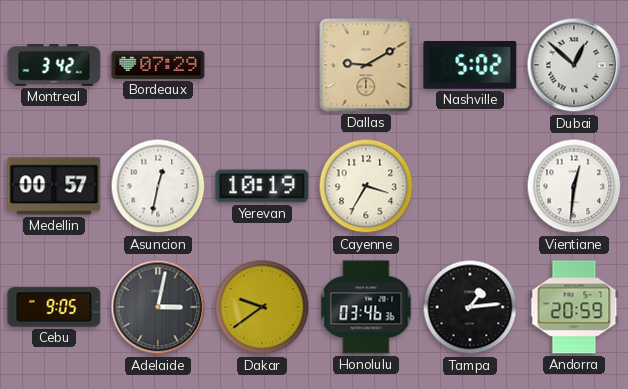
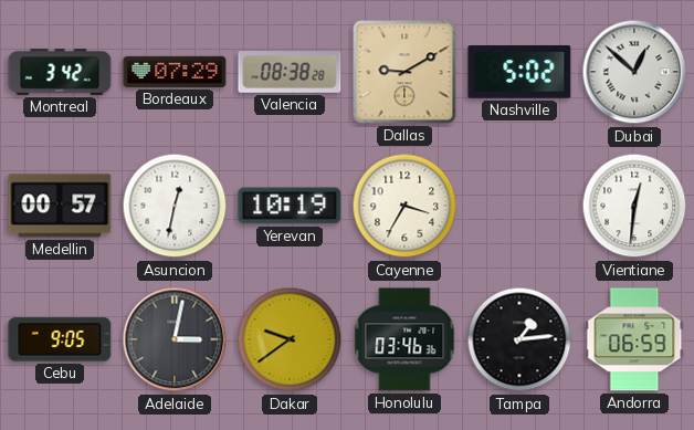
Valencia: none -> 08:38
Andorra: 20:59 -> 06:59
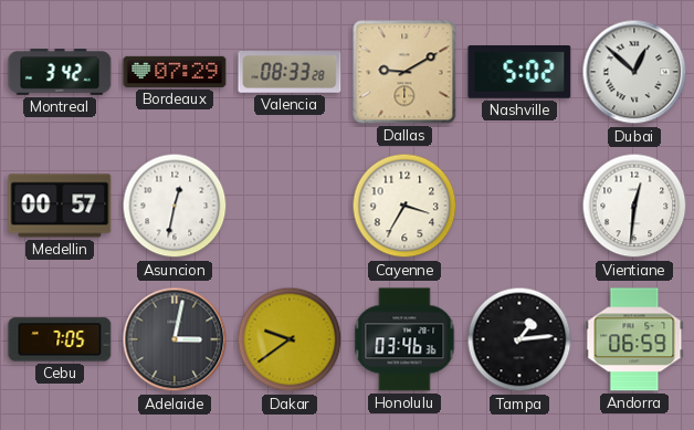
Valencia: 08:38 -> 08:33
Yerevan: 10:19 -> none
Cebu: 9:05 -> 7:05
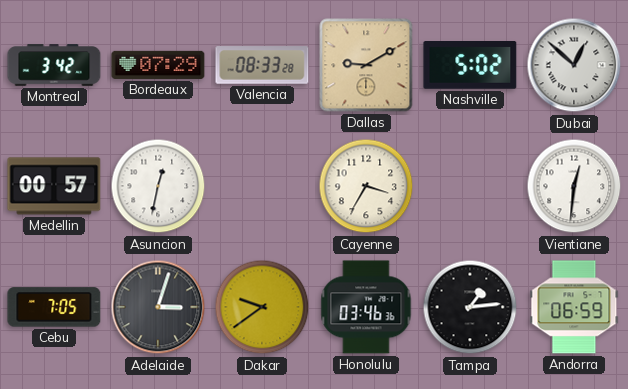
Adelaide: 3:02 -> 3:03
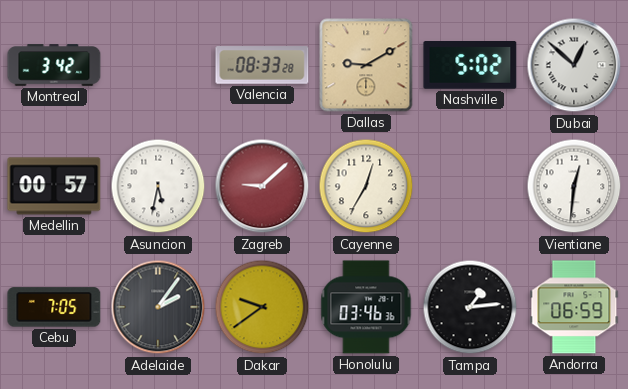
Bordeaux: 07:29 -> none
Asuncion: 12:32 -> 5:32
Zagreb: none -> 9:08
Cayenne: 3:35 -> 12:35
Adelaide: 3:03 -> 2:06
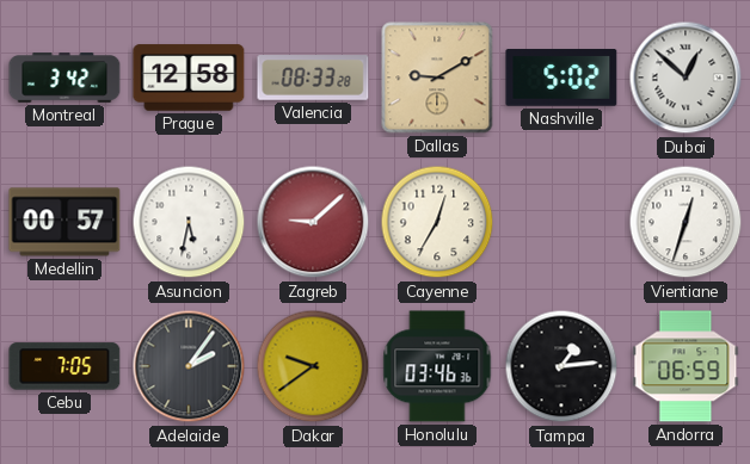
Prague: none -> 12:58
Vientiane: 12:31 -> 12:33
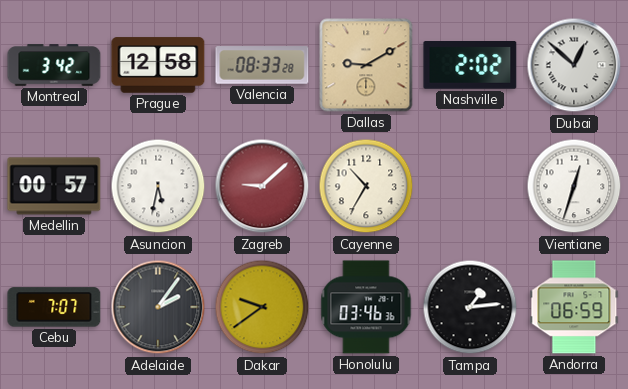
Nashville: 5:02 -> 2:02
Cayenne: 12:35 -> 10:35
Cebu: 7:05 -> 7:07
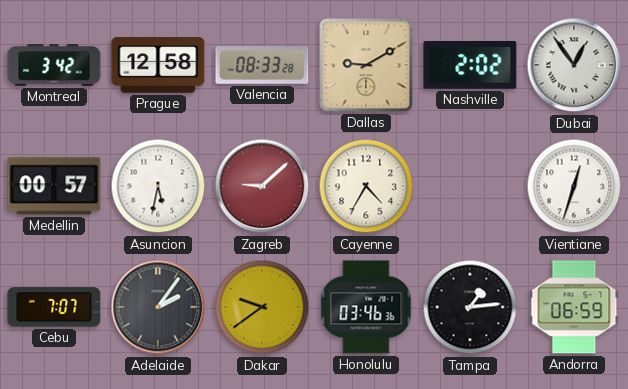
Dubai: 12:52 -> 12:54
Cayenne: 10:35 -> 4:35
